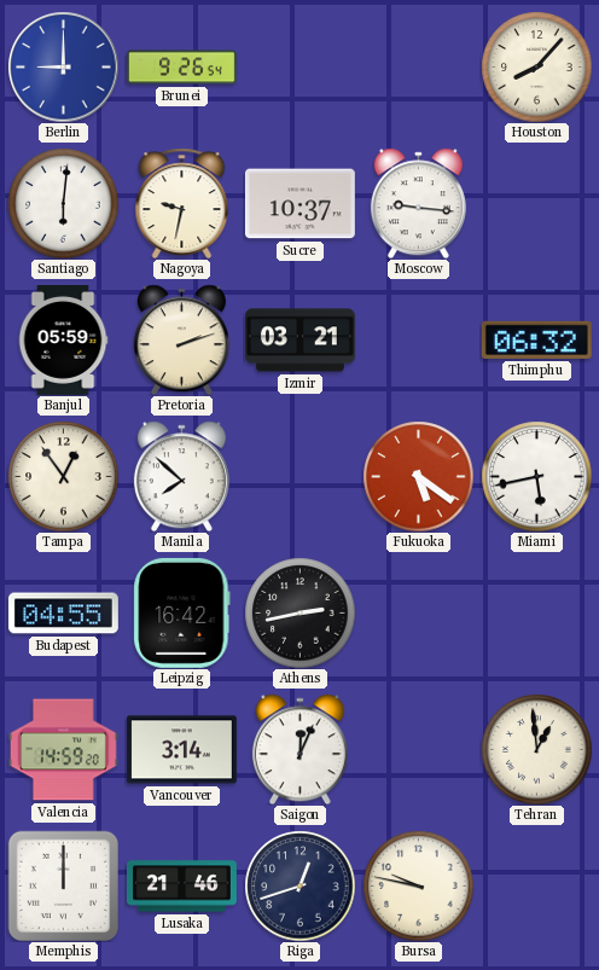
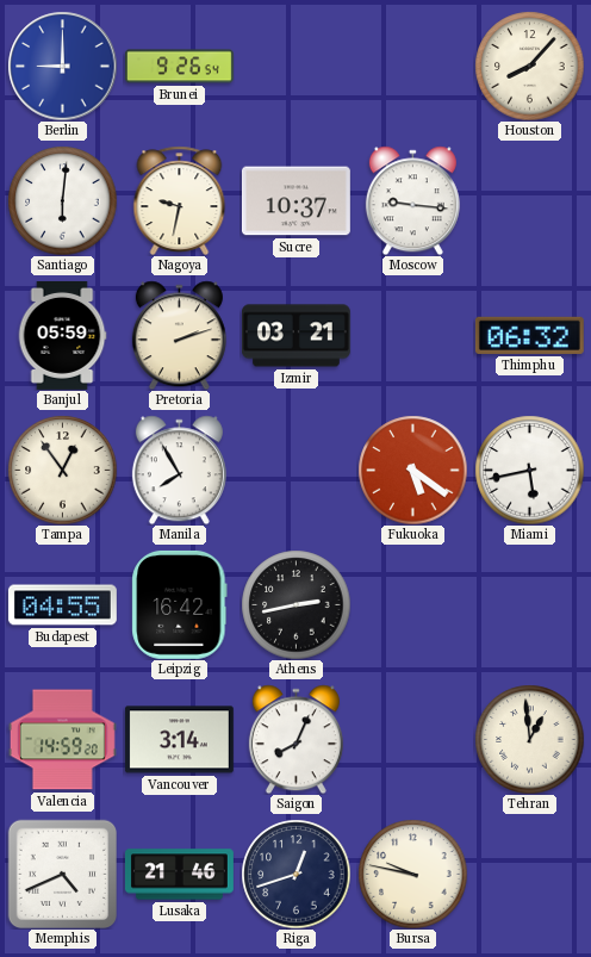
Manila: 7:52 -> 7:55
Saigon: 12:04 -> 8:04
Memphis: 12:00 -> 4:41
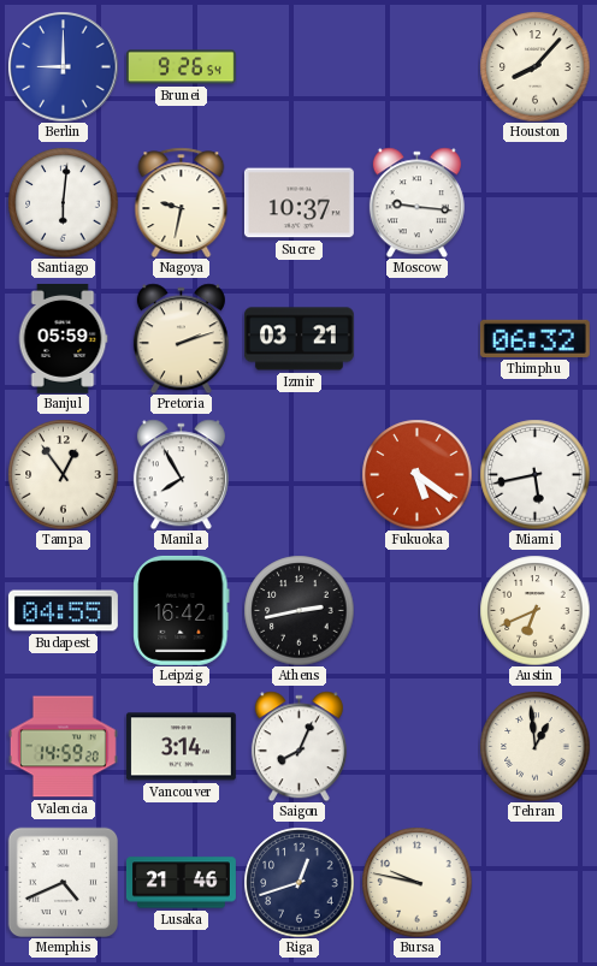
Austin: none -> 6:41
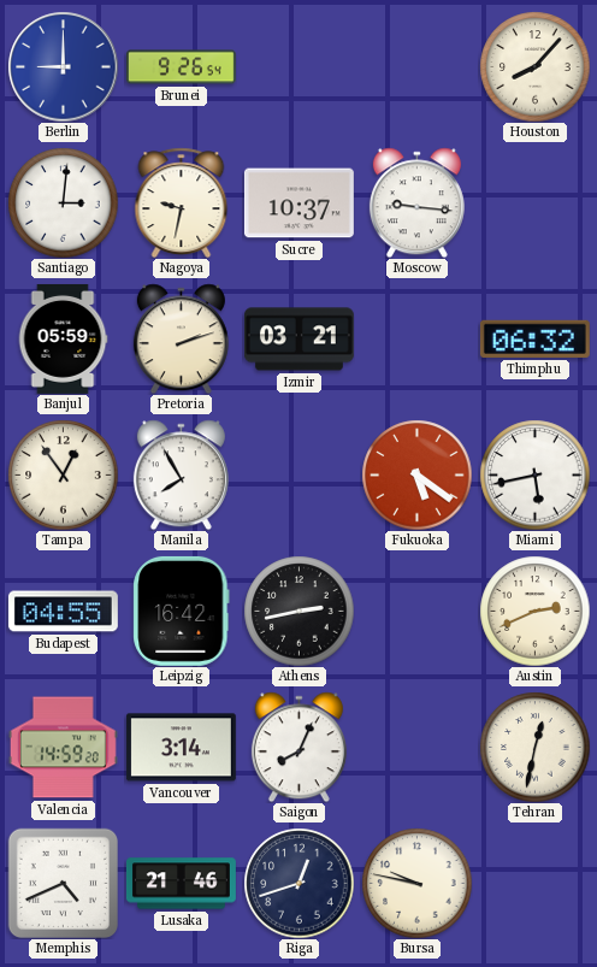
Santiago: 6:01 -> 3:01
Austin: 6:41 -> 2:41
Tehran: 12:59 -> 12:32
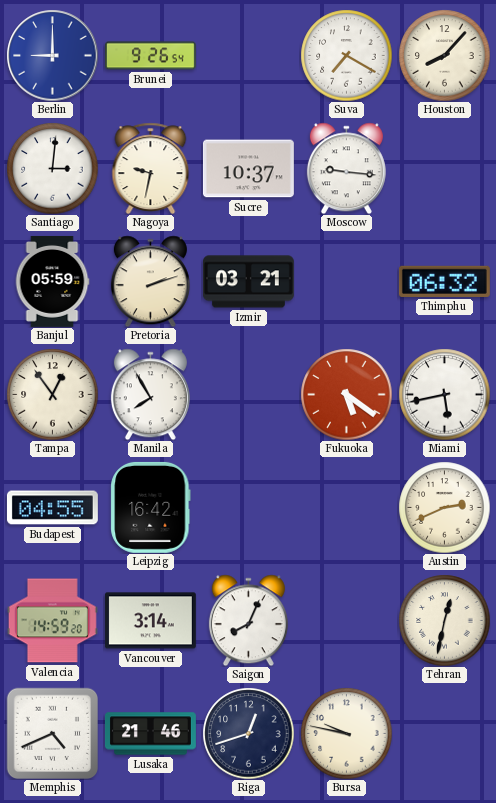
Suva: none -> 7:20
Athens: 2:43 -> none
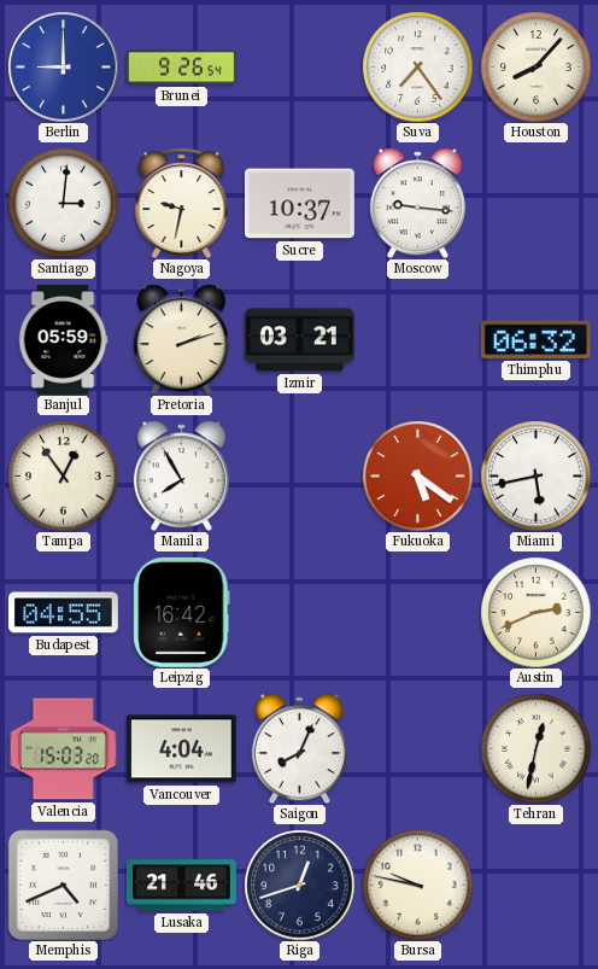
Suva: 7:20 -> 7:24
Valencia: 14:59 -> 15:03
Vancouver: 3:14 -> 4:04
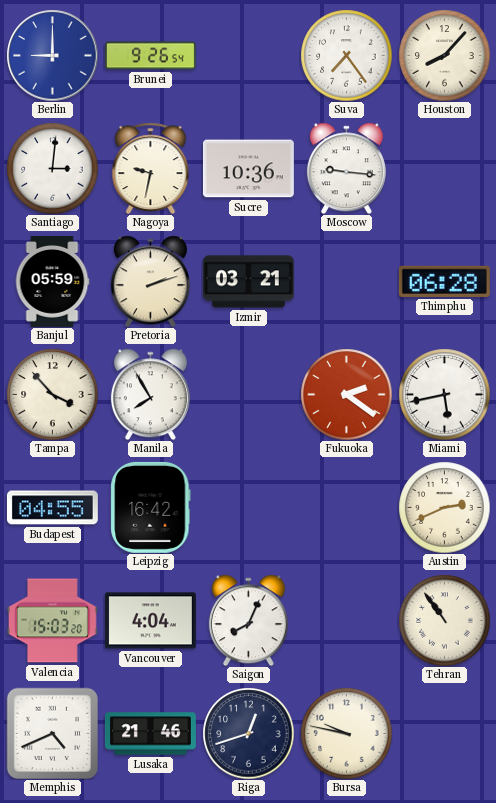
Sucre: 10:37 -> 10:36
Thimphu: 06:32 -> 06:28
Tampa: 12:54 -> 3:53
Fukuoka: 5:21 -> 2:21
Tehran: 12:32 -> 10:54
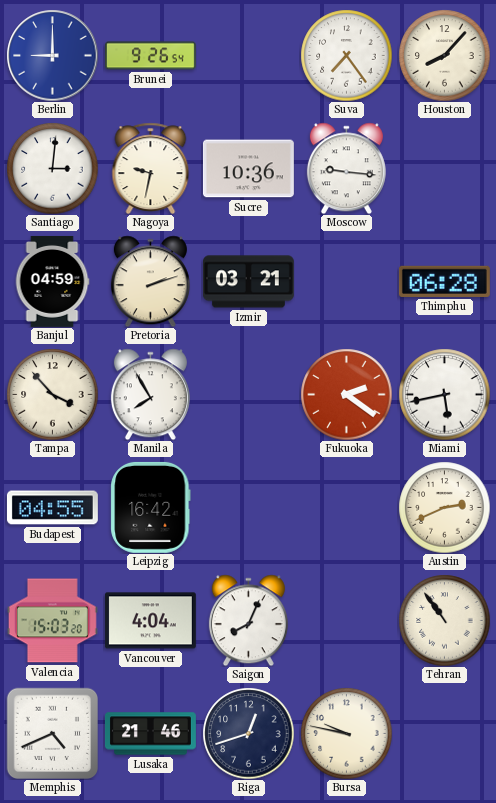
Banjul: 05:59 -> 04:59
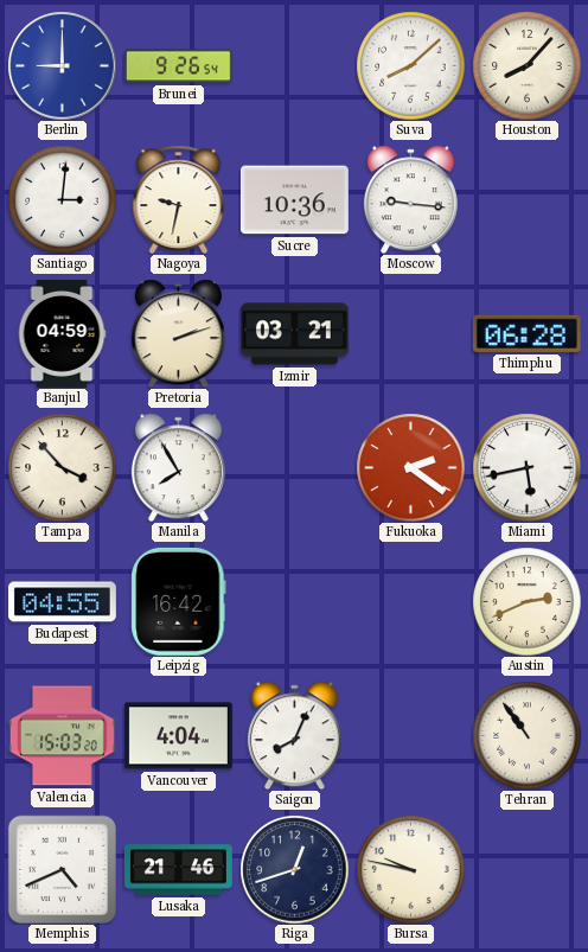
Suva: 7:24 -> 8:08
